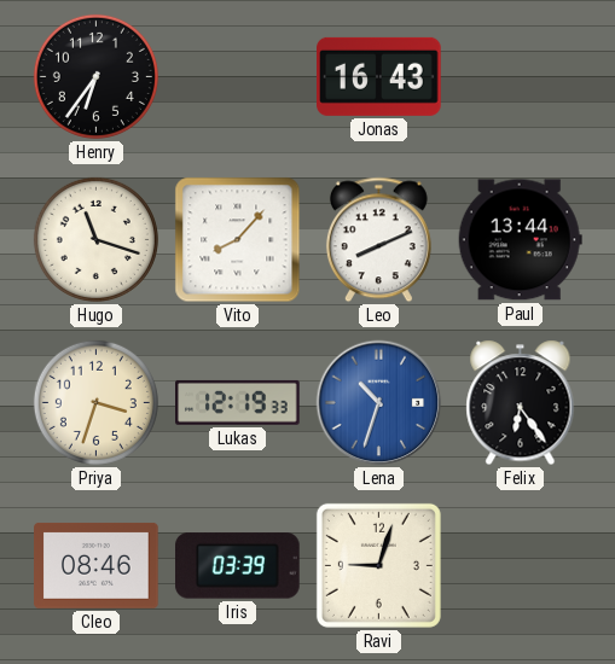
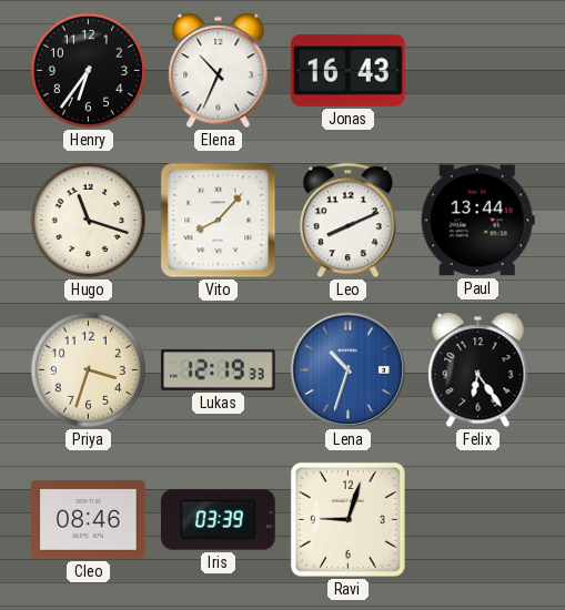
Elena: none -> 10:34
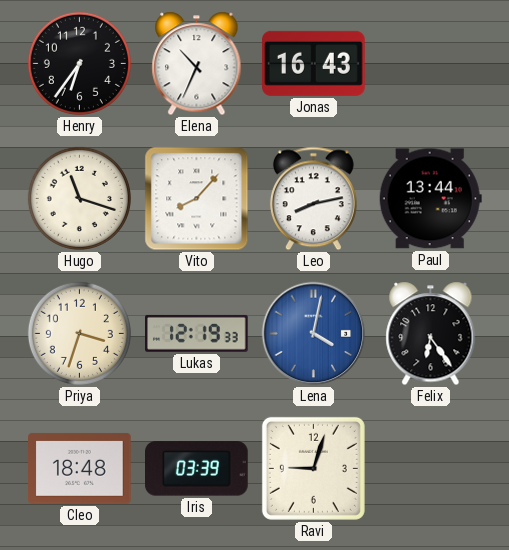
Leo: 8:11 -> 8:13
Lena: 10:33 -> 4:02
Cleo: 08:46 -> 18:48
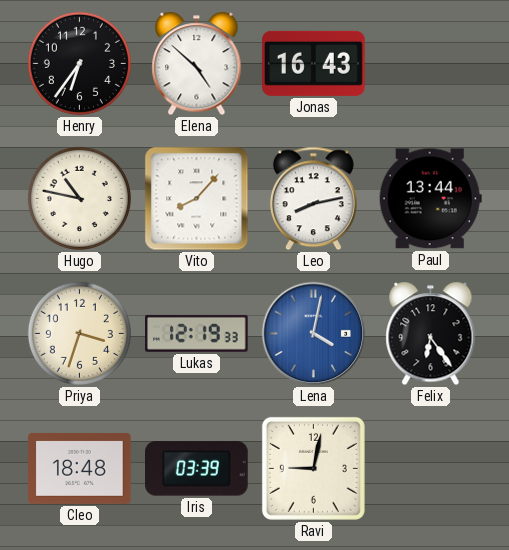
Elena: 10:34 -> 4:52
Hugo: 11:18 -> 10:47
Ravi: 9:03 -> 9:02
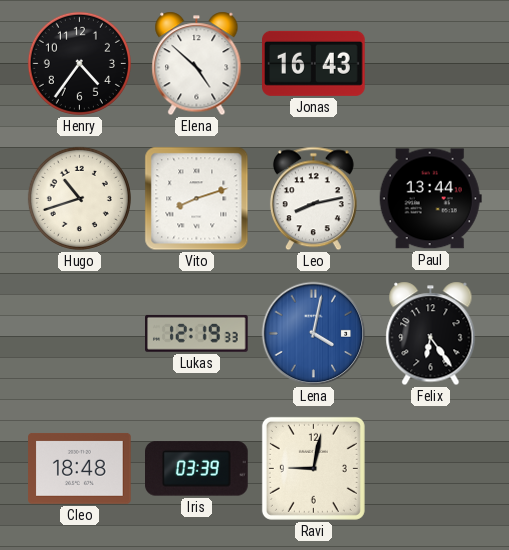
Henry: 6:36 -> 4:36
Hugo: 10:47 -> 10:42
Vito: 8:07 -> 8:12
Priya: 3:33 -> none
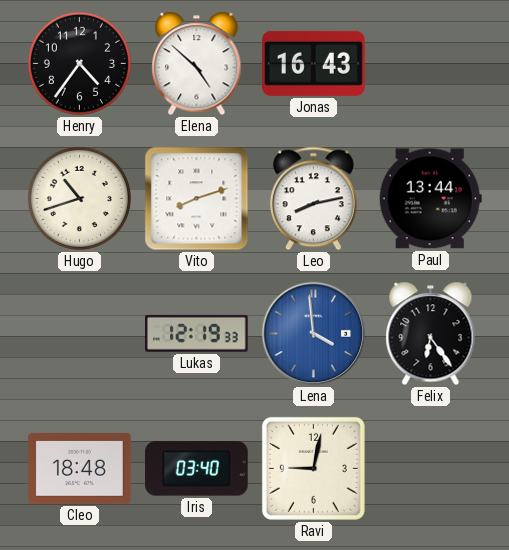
Lena: 4:02 -> 3:59
Iris: 03:39 -> 03:40
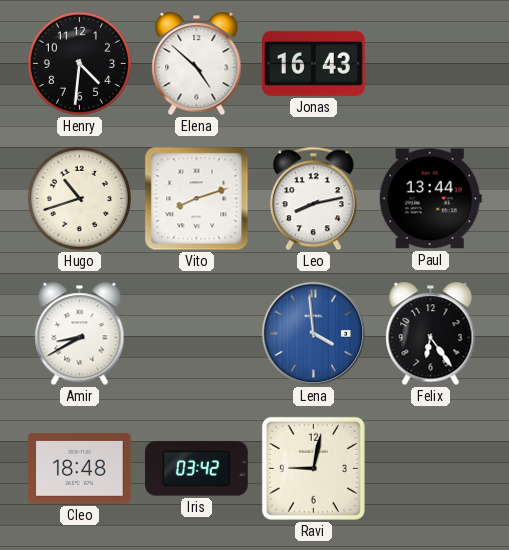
Henry: 4:36 -> 4:31
Amir: none -> 8:40
Lukas: 12:19 -> none
Iris: 03:40 -> 03:42
